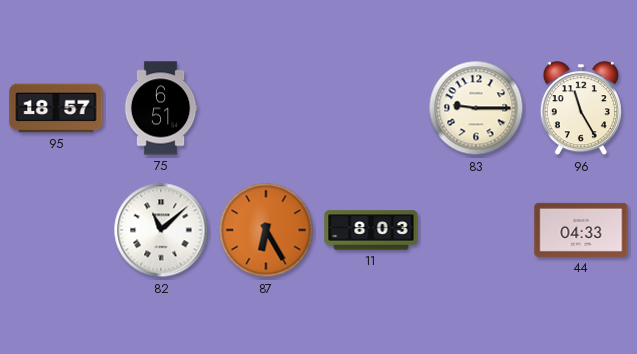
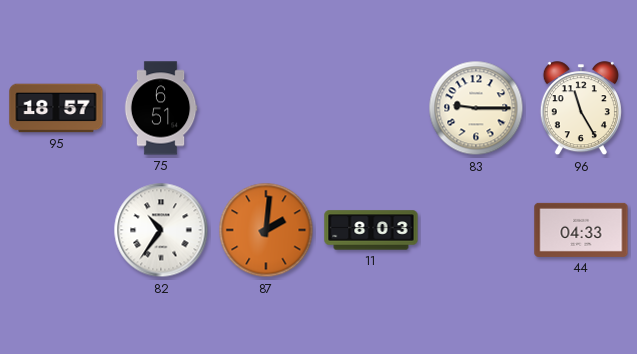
82: 11:08 -> 10:36
87: 6:25 -> 2:01
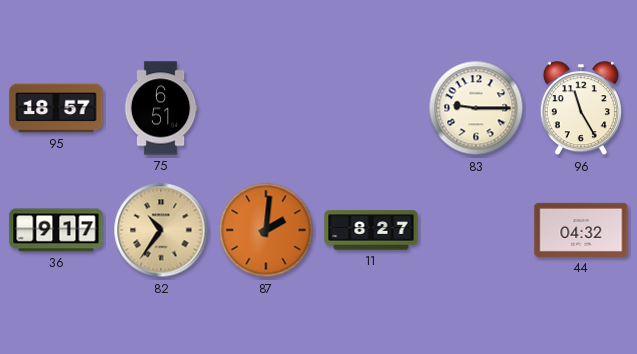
36: none -> 9:17
82 dial: white -> champagne
11: 8:03 -> 8:27
44: 04:33 -> 04:32
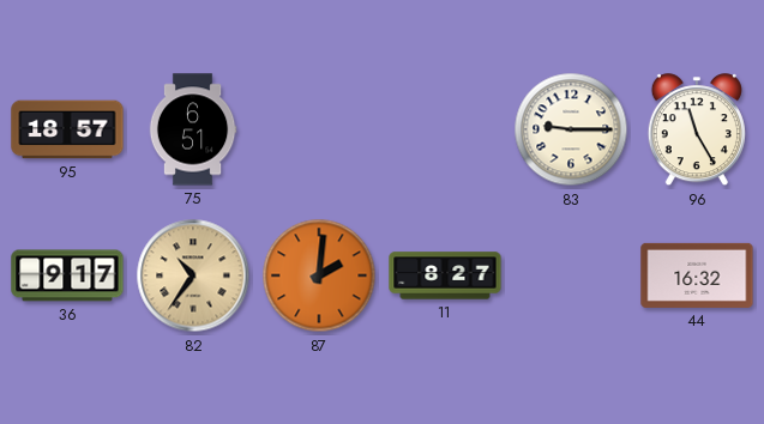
44: 04:32 -> 16:32
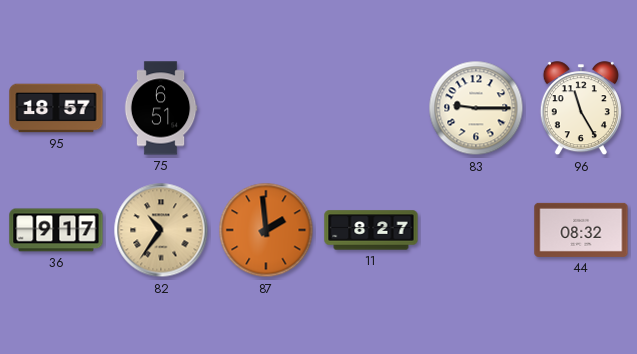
87: 2:01 -> 1:59
44: 16:32 -> 08:32
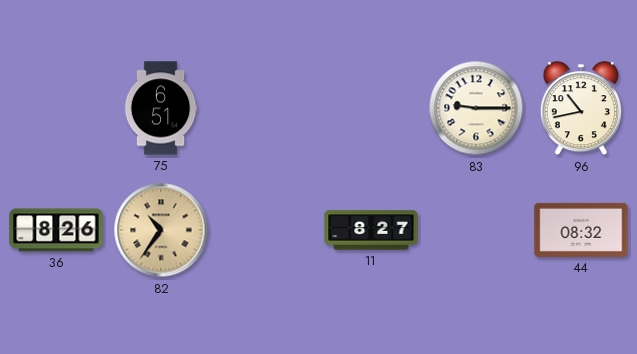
95: 18:57 -> none
96: 11:25 -> 10:43
36: 9:17 -> 8:26
87: 1:59 -> none
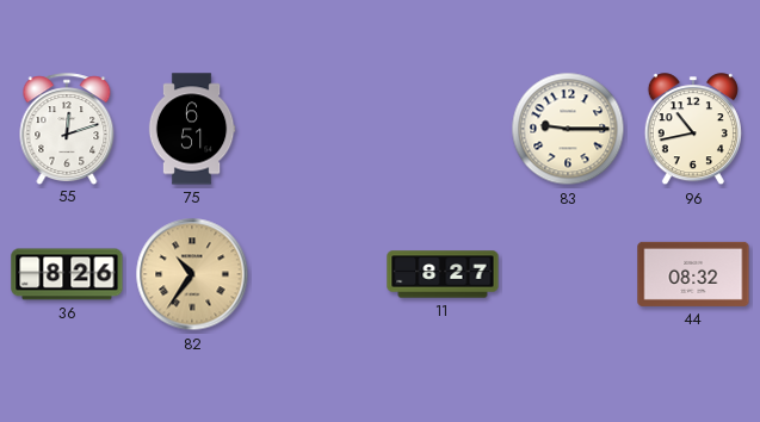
55: none -> 12:12
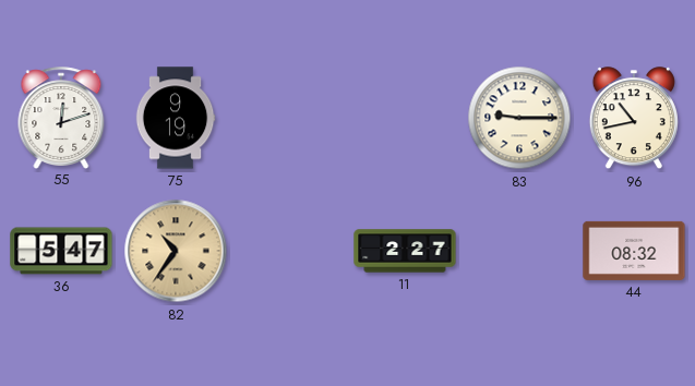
75: 6:51 -> 9:19
36: 8:26 -> 5:47
11: 8:27 -> 2:27
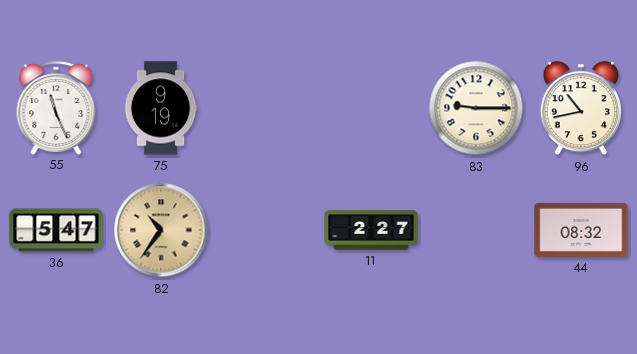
55: 12:12 -> 11:26
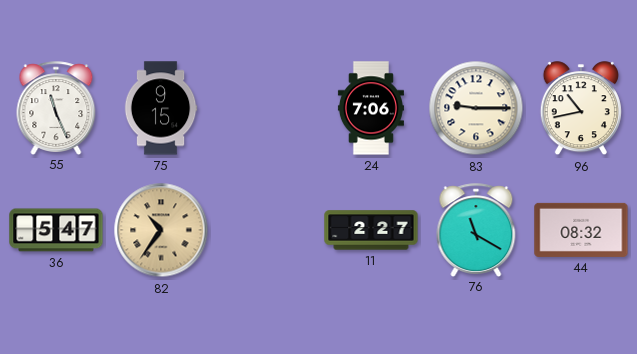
75: 9:19 -> 9:15
24: none -> 7:06
76: none -> 11:20
